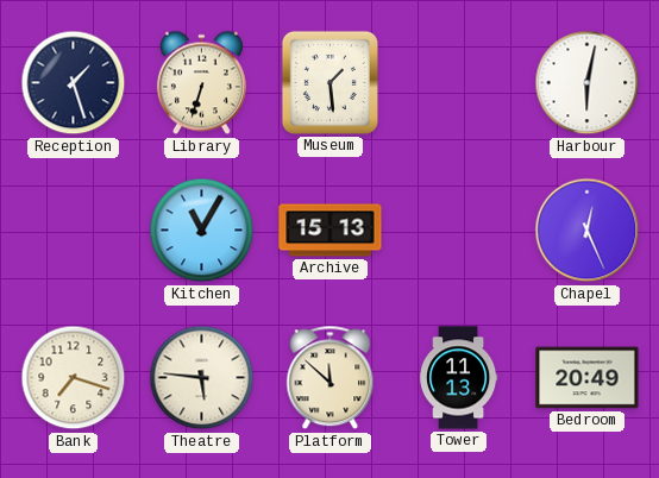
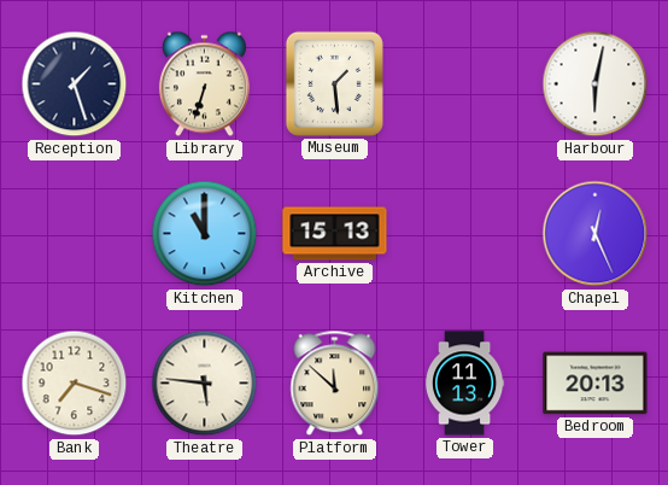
Kitchen: 11:05 -> 11:00
Bedroom: 20:49 -> 20:13
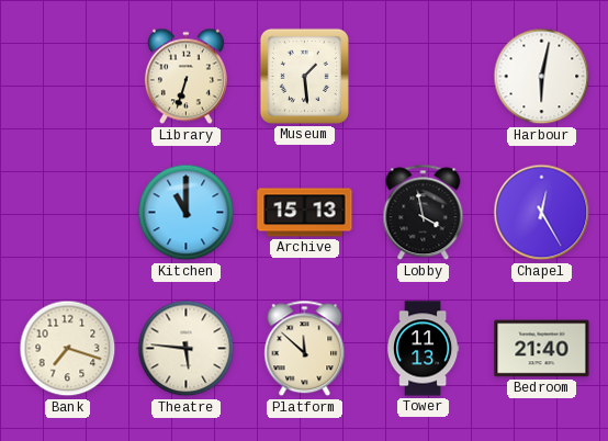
Reception: 1:27 -> none
Lobby: none -> 3:58
Chapel: 12:26 -> 12:25
Bedroom: 20:13 -> 21:40
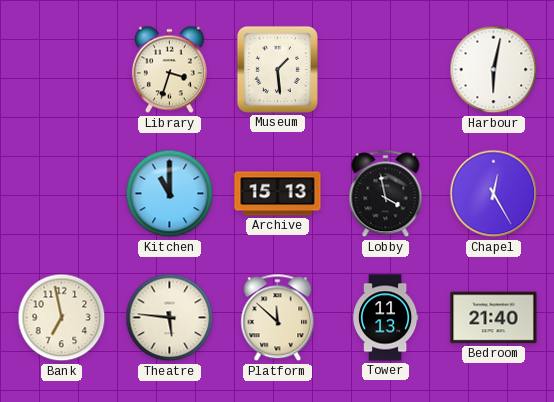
Library: 6:33 -> 3:33
Bank: 7:18 -> 6:58
